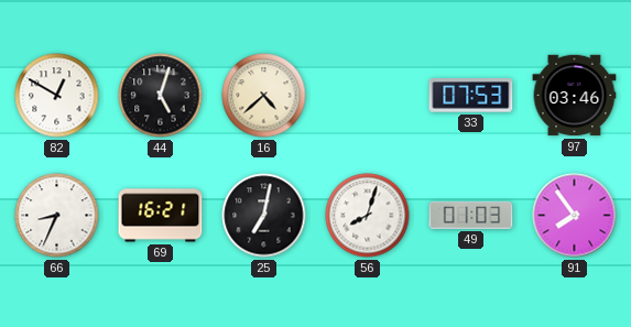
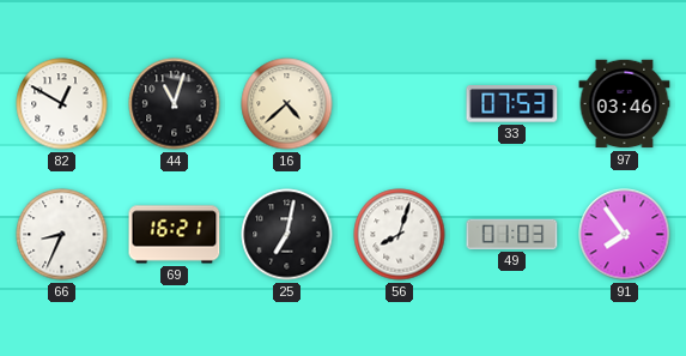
44: 5:03 -> 11:03
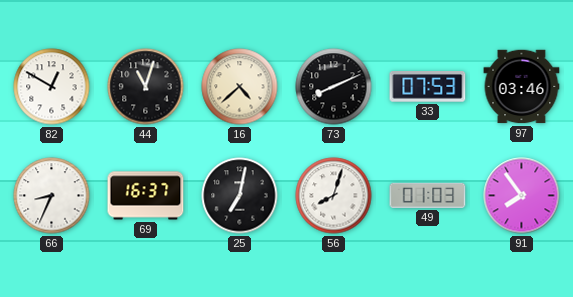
73: none -> 8:11
69: 16:21 -> 16:37
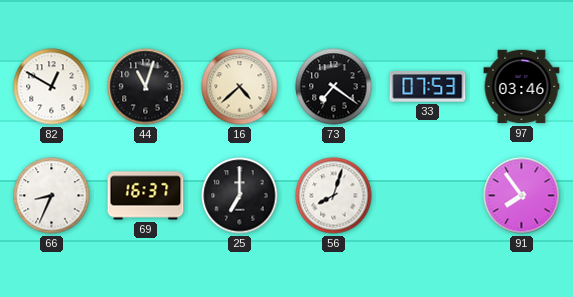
73: 8:11 -> 7:21
25: 7:02 -> 7:00
49: 01:03 -> none
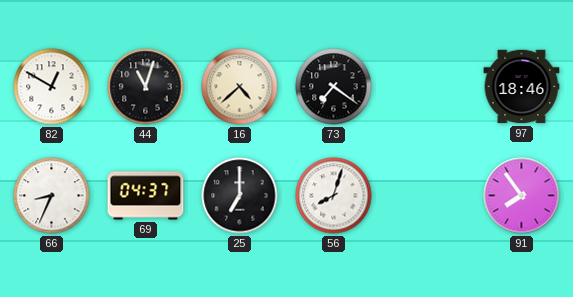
33: 07:53 -> none
97: 03:46 -> 18:46
69: 16:37 -> 04:37
